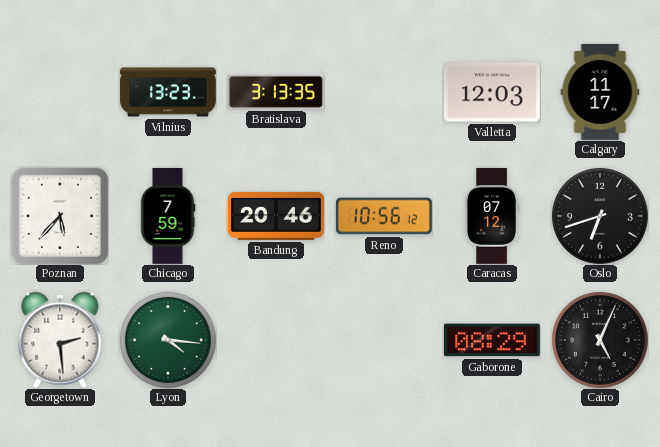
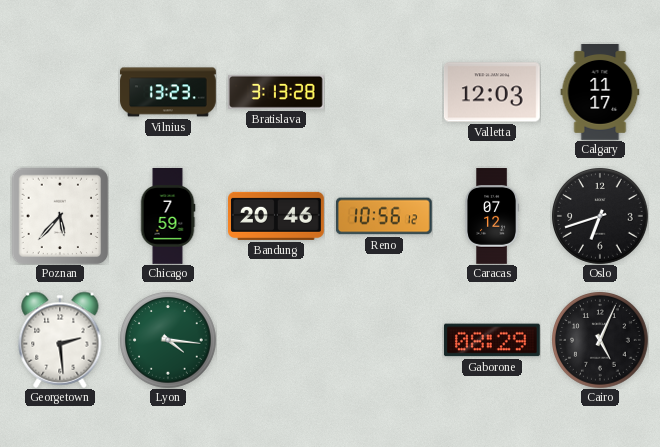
Bratislava: 3:13:35 -> 3:13:28
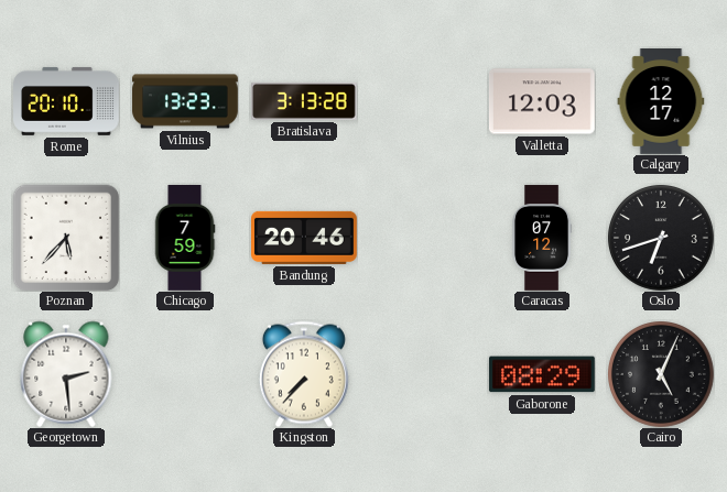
Rome: none -> 20:10
Calgary: 11:17 -> 12:17
Reno: 10:56 -> none
Lyon: 4:16 -> none
Kingston: none -> 7:37
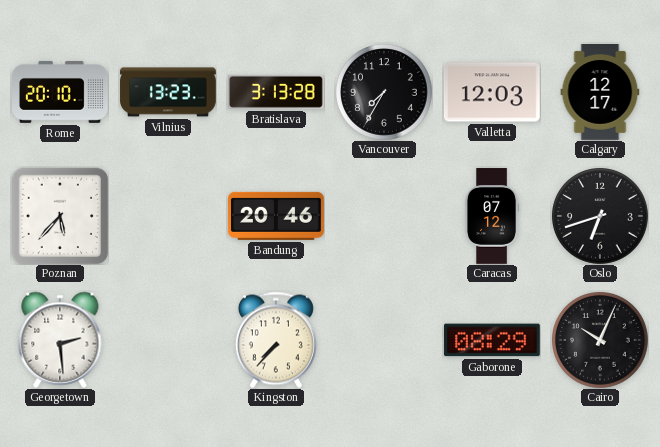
Vancouver: none -> 7:35
Chicago: 7:59 -> none
Cairo: 5:04 -> 10:04
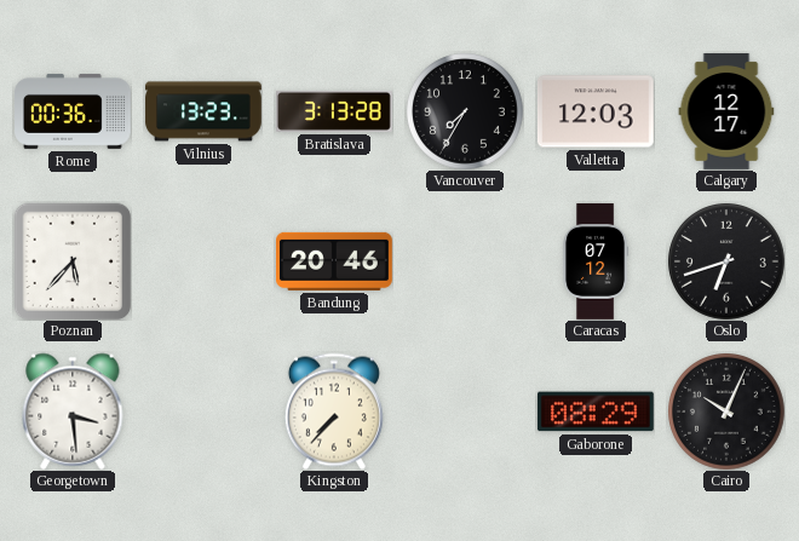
Rome: 20:10 -> 00:36
Georgetown: 2:29 -> 3:29
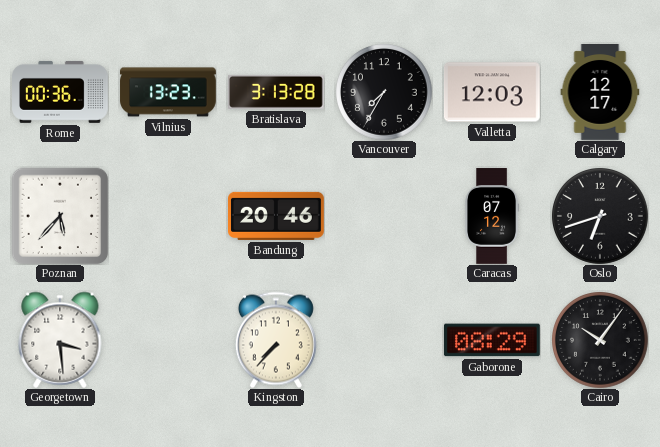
Cairo: 10:04 -> 10:06
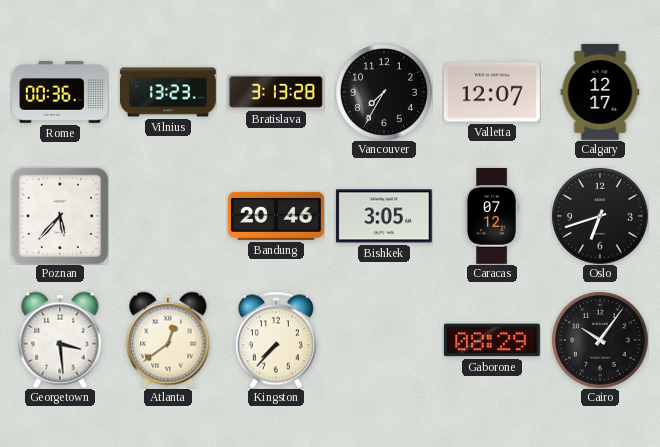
Valletta: 12:03 -> 12:07
Bishkek: none -> 3:05
Atlanta: none -> 12:39
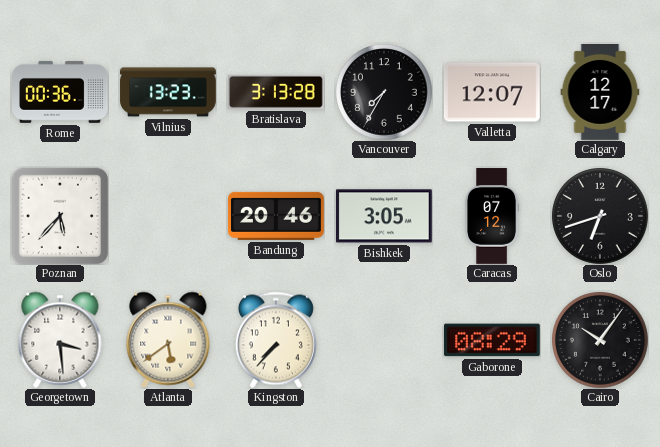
Atlanta: 12:39 -> 5:39
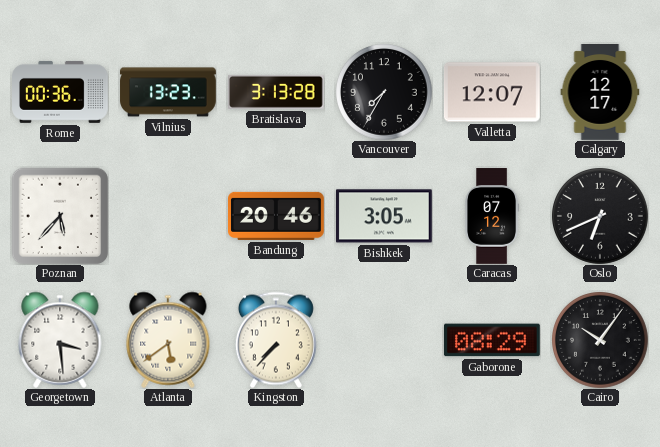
Oslo: 6:42 -> 6:41
